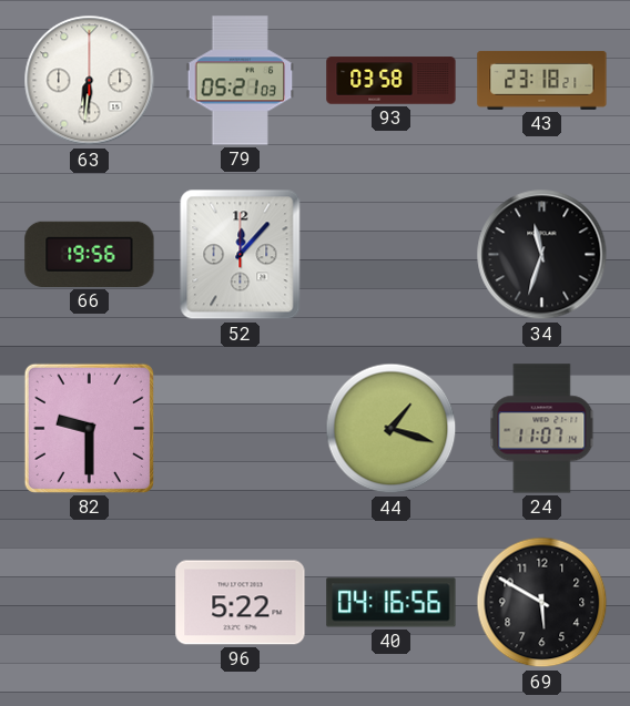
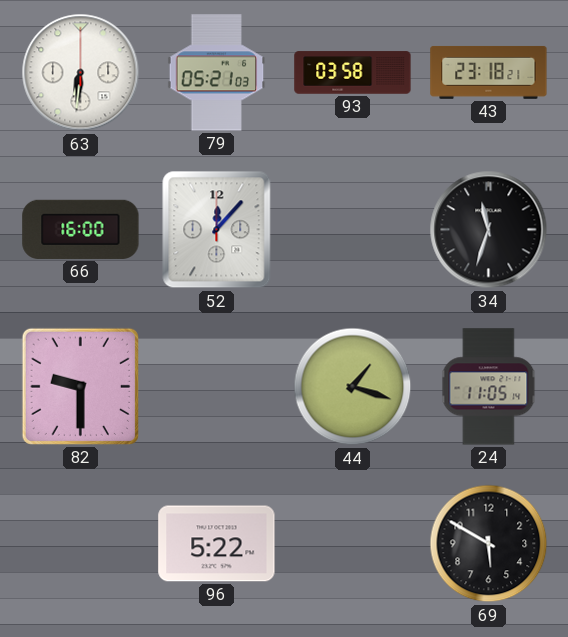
66: 19:56 -> 16:00
24: 11:07 -> 11:05
40: 04:16 -> none
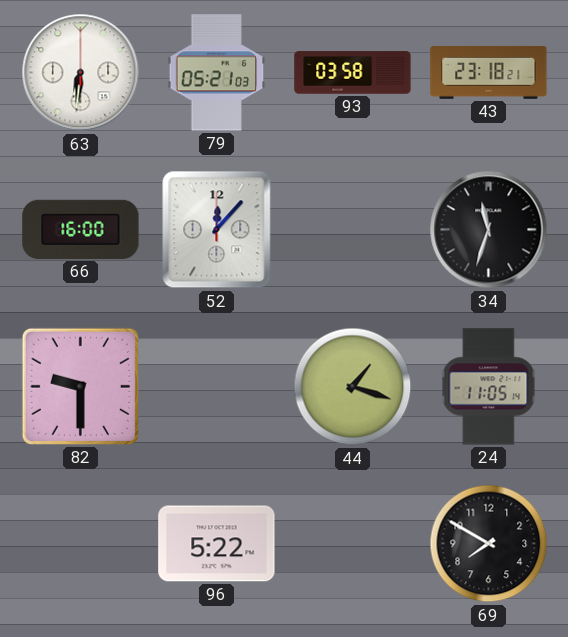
69: 5:50 -> 7:50
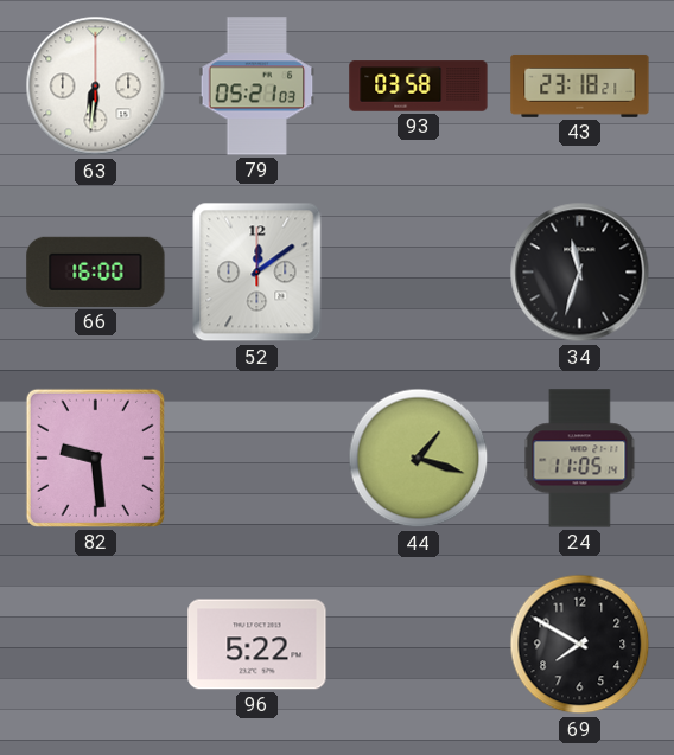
52: 12:07 -> 12:09
82: 9:30 -> 9:29
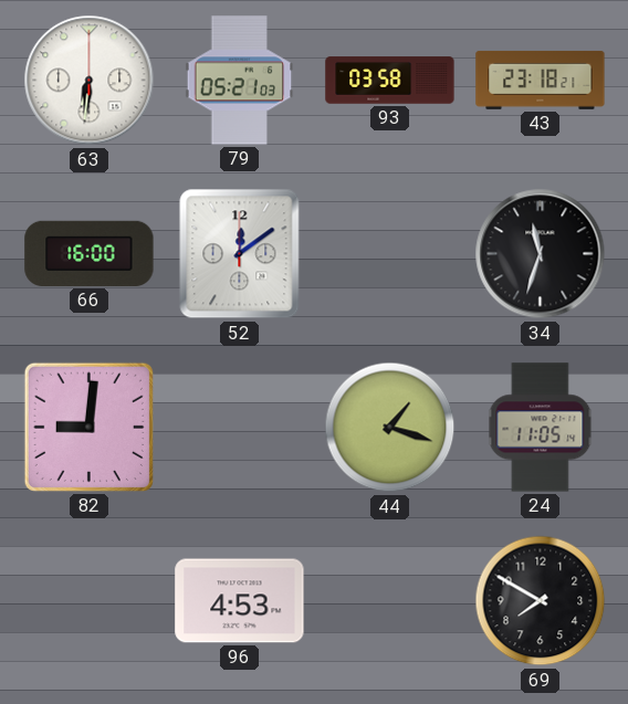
82: 9:29 -> 9:01
96: 5:22 -> 4:53
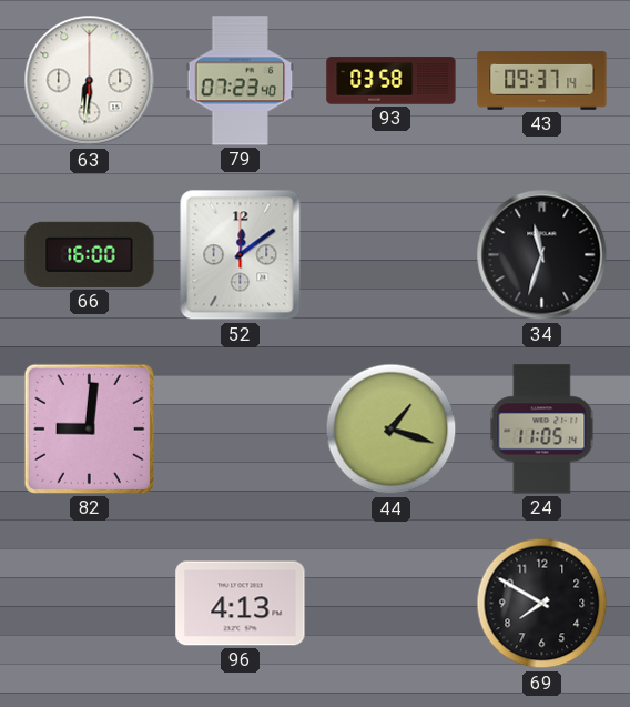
79: 05:21 -> 07:23
43: 23:18 -> 09:37
96: 4:53 -> 4:13
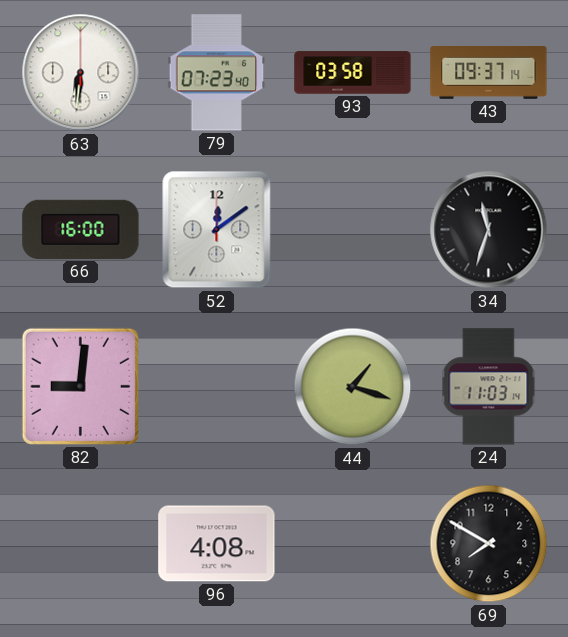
24: 11:05 -> 11:03
96: 4:13 -> 4:08
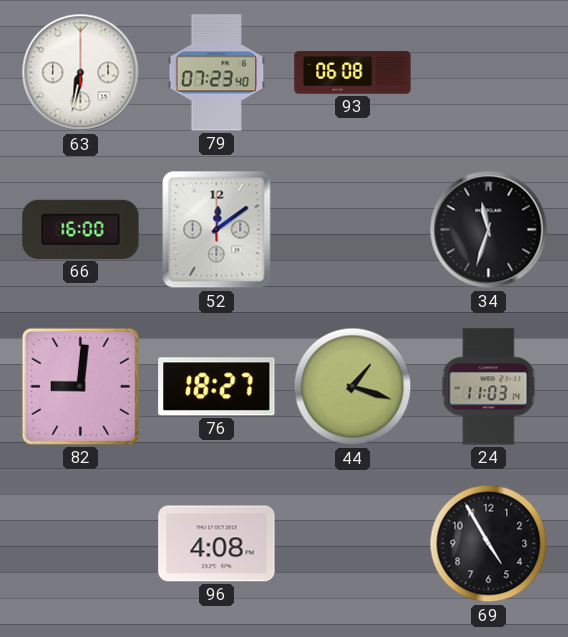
63: 6:31 -> 6:32
93: 03:58 -> 06:08
43: 09:37 -> none
76: none -> 18:27
69: 7:50 -> 4:55
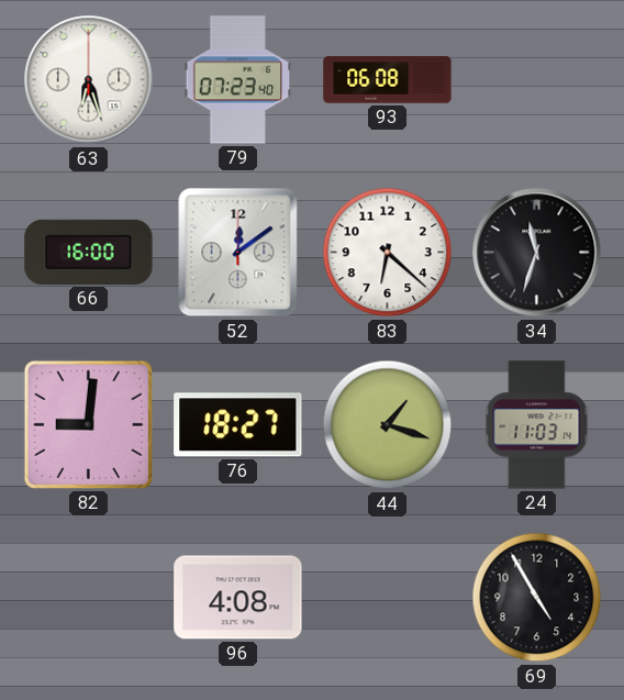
63: 6:32 -> 6:27
83: none -> 6:22
